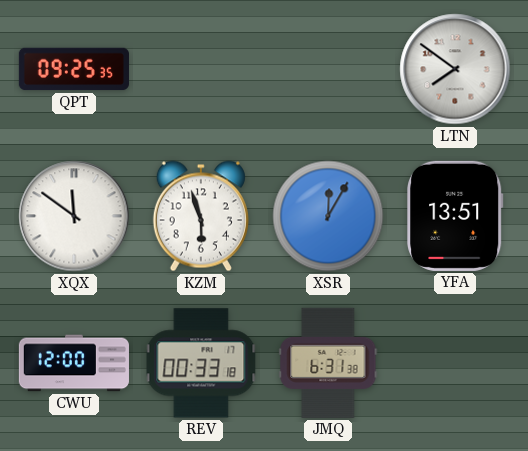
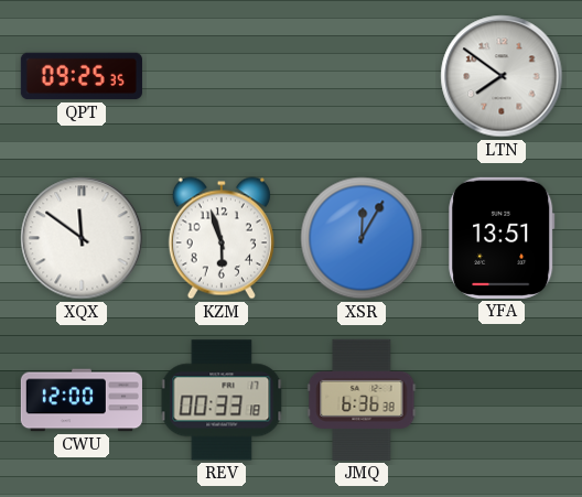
JMQ: 6:31 -> 6:36
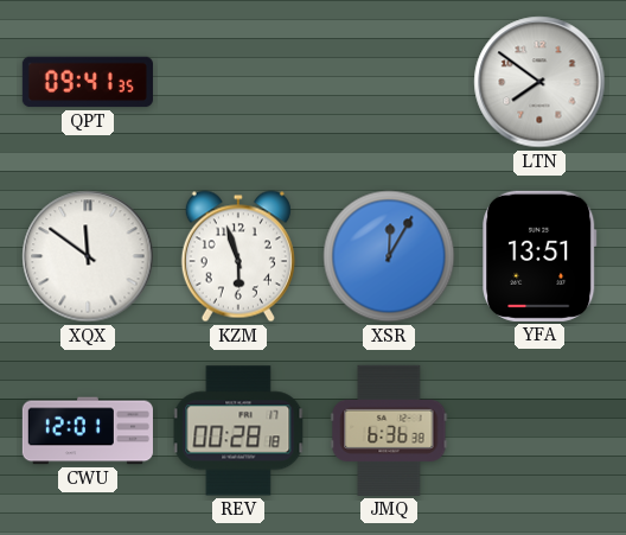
QPT: 09:25 -> 09:41
CWU: 12:00 -> 12:01
REV: 00:33 -> 00:28
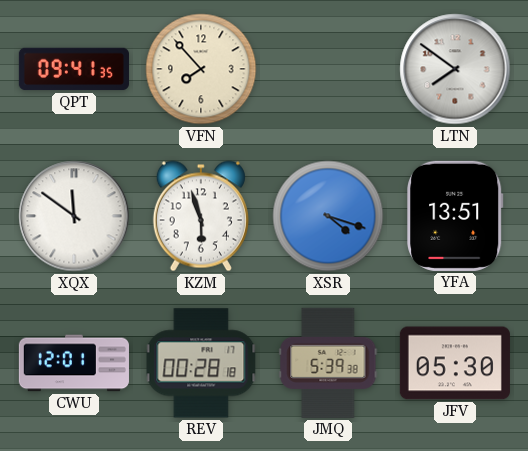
VFN: none -> 7:53
XSR: 12:05 -> 4:18
JMQ: 6:36 -> 5:39
JFV: none -> 05:30
